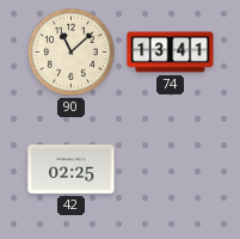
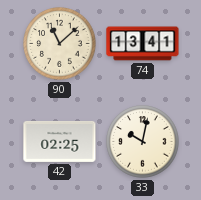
33: none -> 10:02
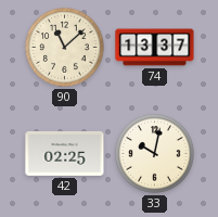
74: 13:41 -> 13:37
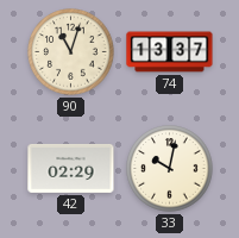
90: 11:08 -> 11:03
42: 02:25 -> 02:29
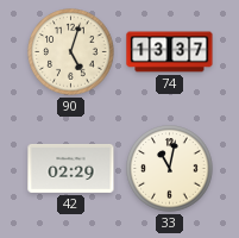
90: 11:03 -> 5:03
33: 10:02 -> 11:02
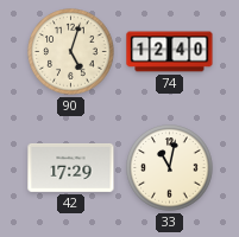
74: 13:37 -> 12:40
42: 02:29 -> 17:29
